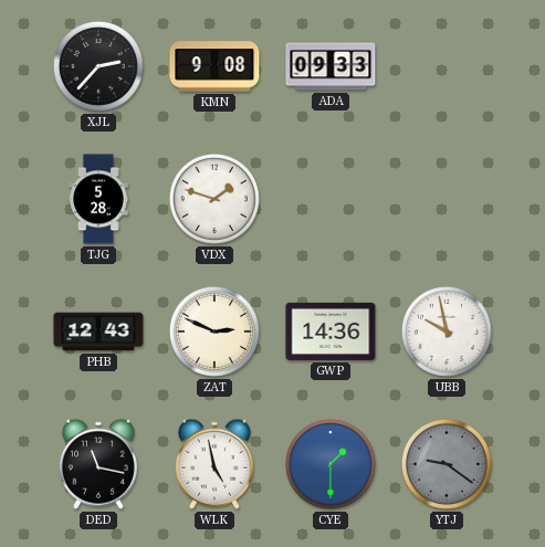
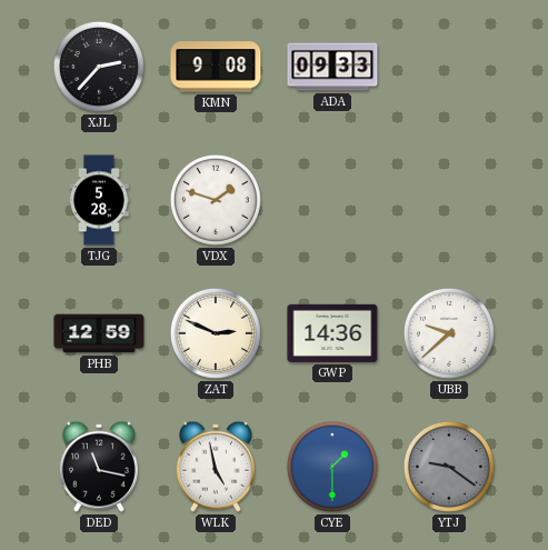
PHB: 12:43 -> 12:59
UBB: 9:58 -> 9:38
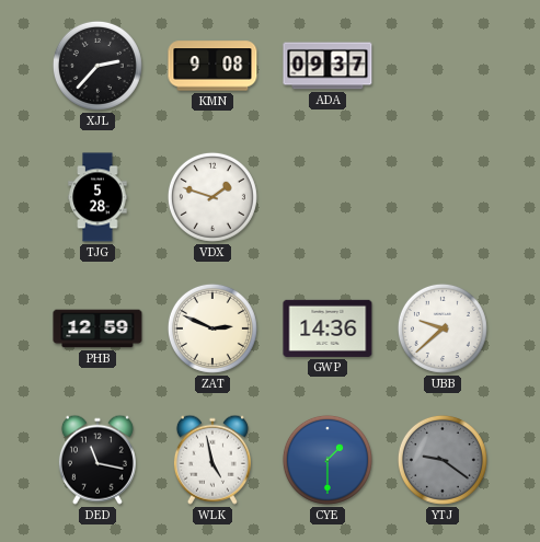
ADA: 09:33 -> 09:37
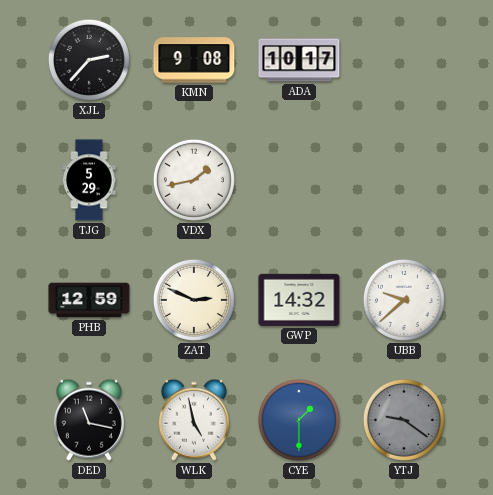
ADA: 09:37 -> 10:17
TJG: 5:28 -> 5:29
VDX: 1:48 -> 1:43
GWP: 14:36 -> 14:32
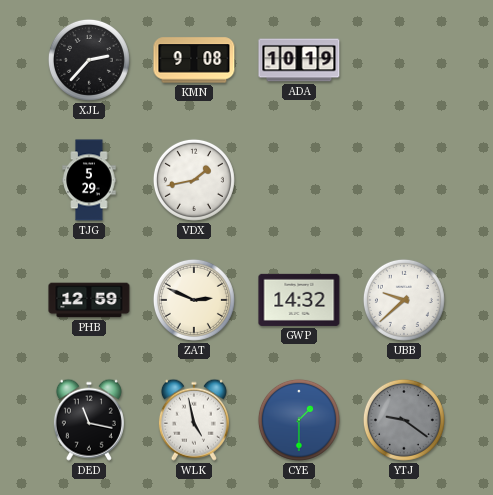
ADA: 10:17 -> 10:19
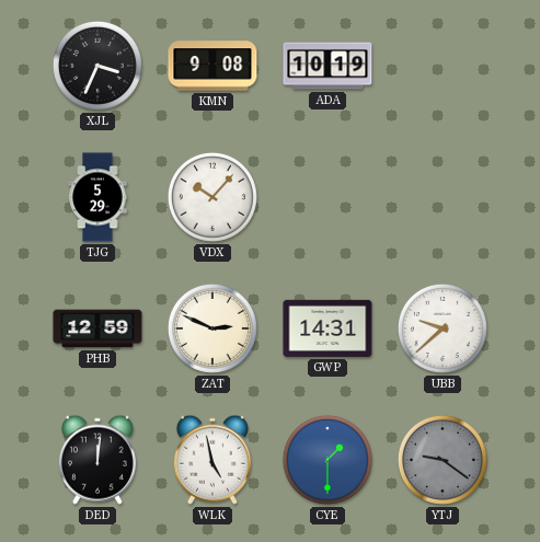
XJL: 2:37 -> 3:34
VDX: 1:43 -> 10:07
GWP: 14:32 -> 14:31
DED: 11:17 -> 12:01
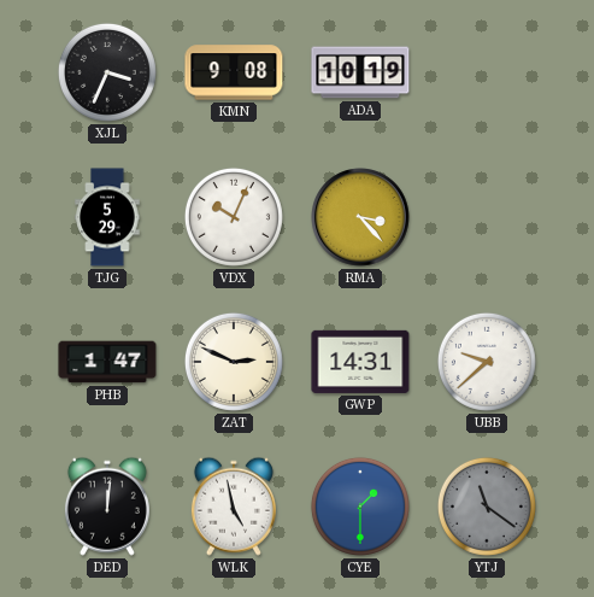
VDX: 10:07 -> 10:04
RMA: none -> 3:23
PHB: 12:59 -> 1:47
YTJ: 9:21 -> 11:21
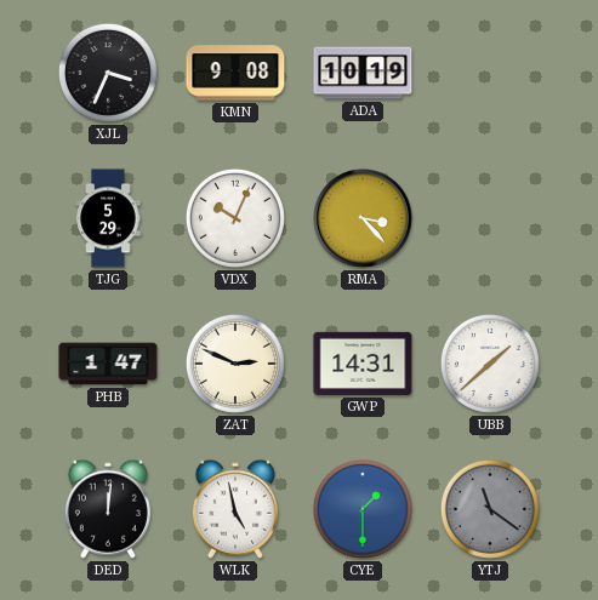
UBB: 9:38 -> 1:38
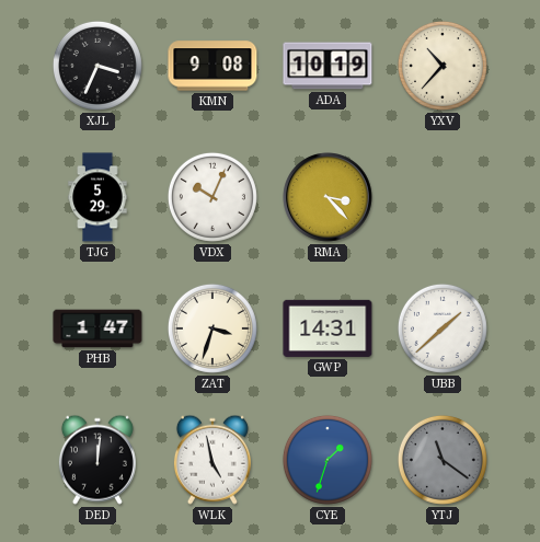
YXV: none -> 10:37
ZAT: 2:49 -> 3:33
CYE: 1:30 -> 1:33
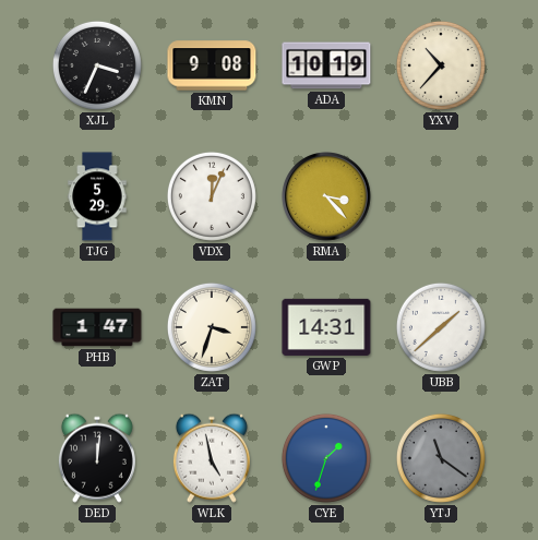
VDX: 10:04 -> 12:04
